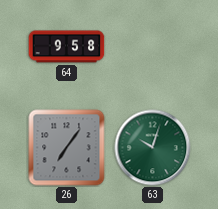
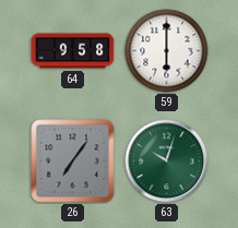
59: none -> 6:00
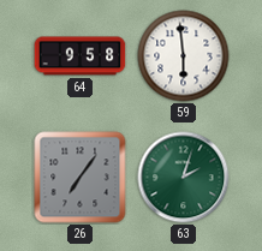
59: 6:00 -> 5:59
63: 10:03 -> 2:03
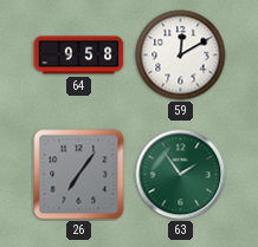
59: 5:59 -> 12:10
63: 2:03 -> 1:54
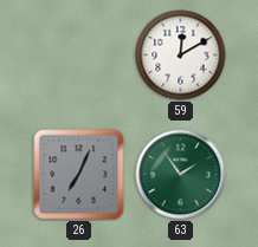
64: 9:58 -> none
26: 7:06 -> 7:04
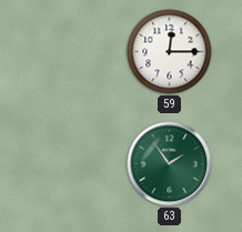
59: 12:10 -> 12:15
26: 7:04 -> none
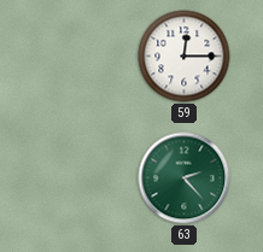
63: 1:54 -> 2:23
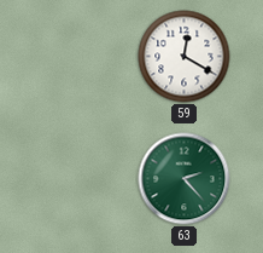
59: 12:15 -> 12:20
